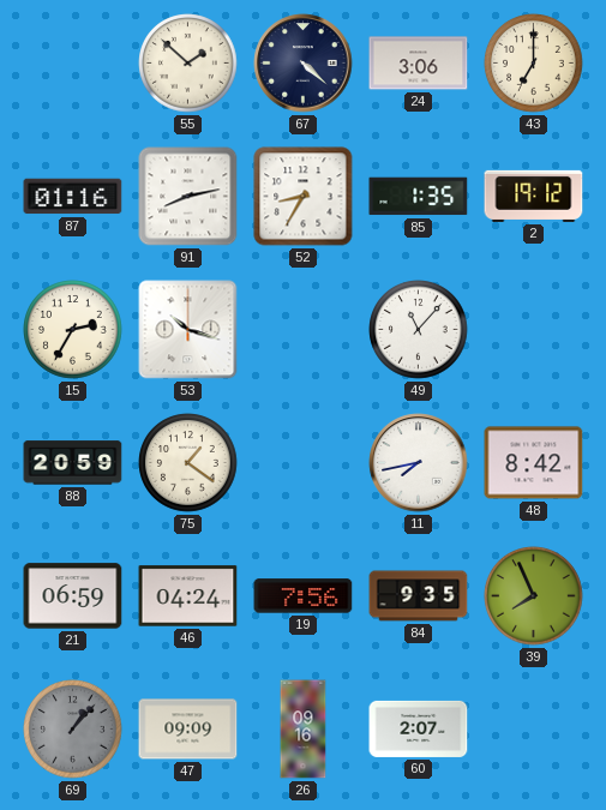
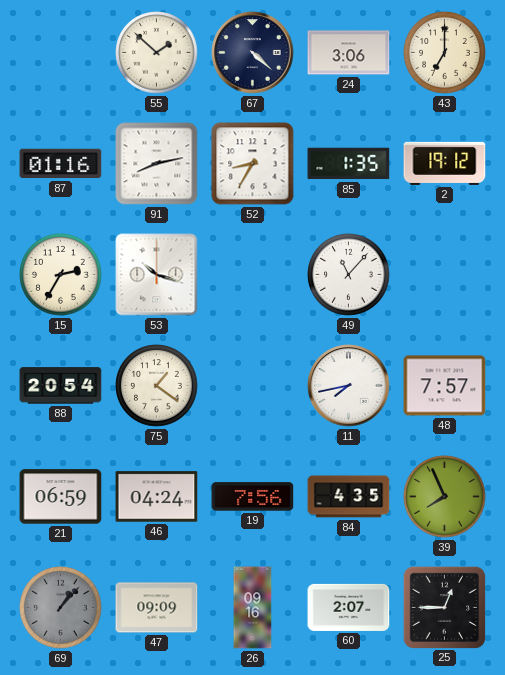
88: 20:59 -> 20:54
48: 8:42 -> 7:57
84: 9:35 -> 4:35
25: none -> 12:45
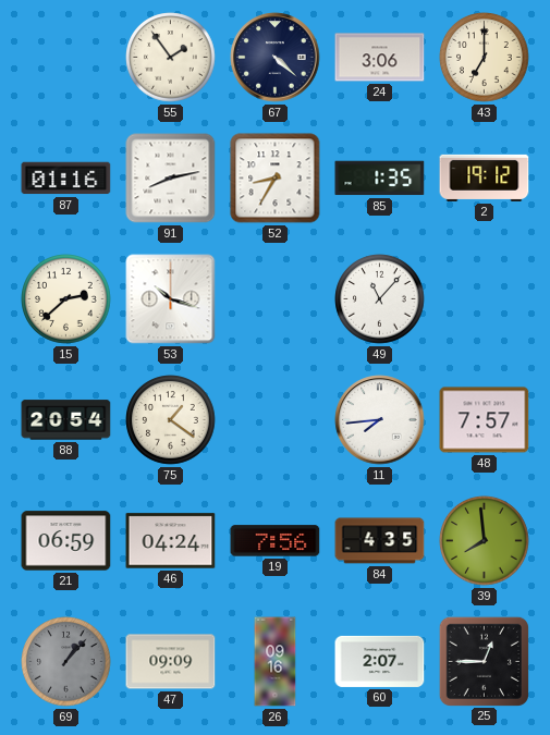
55: 1:52 -> 1:54
15: 2:35 -> 2:38
11: 7:43 -> 7:44
39: 7:56 -> 7:59
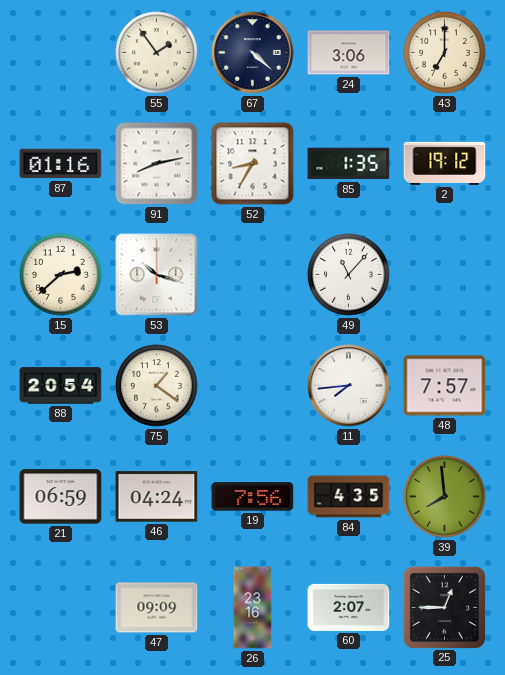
69: 1:07 -> none
26: 09:16 -> 23:16
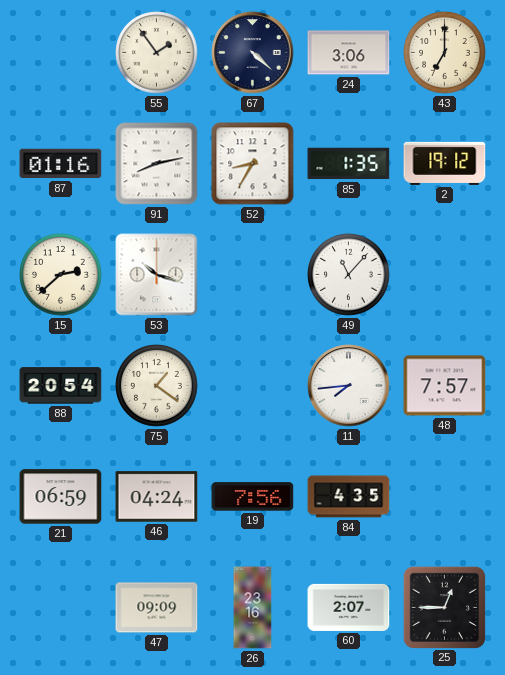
39: 7:59 -> none
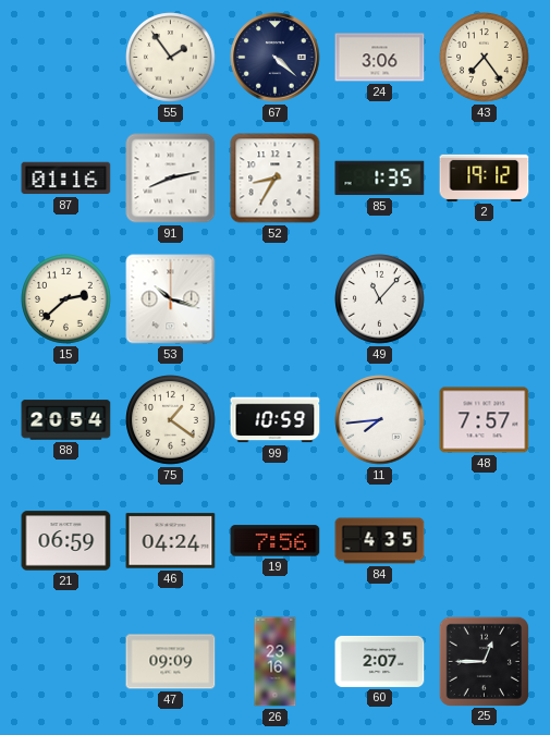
43: 7:00 -> 7:24
99: none -> 10:59
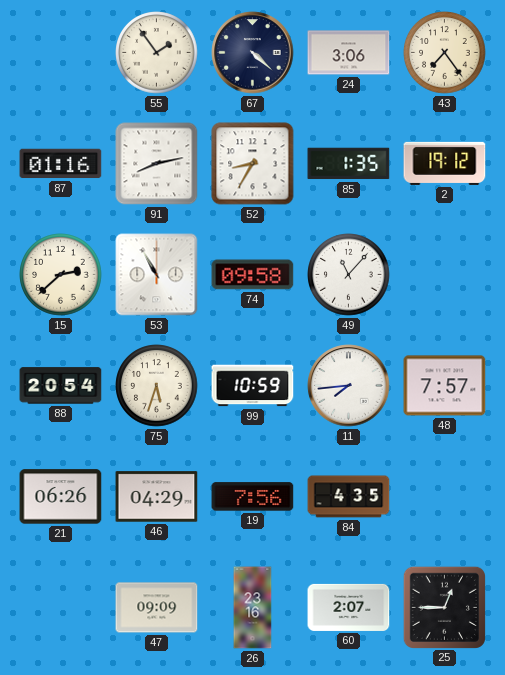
53: 10:18 -> 10:55
74: none -> 09:58
75: 1:21 -> 5:33
21: 06:59 -> 06:26
46: 04:24 -> 04:29
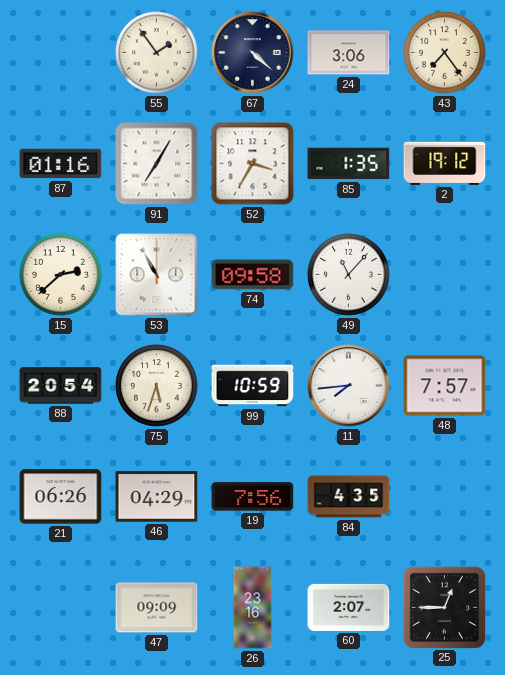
91: 8:13 -> 7:05
52: 8:35 -> 3:35
